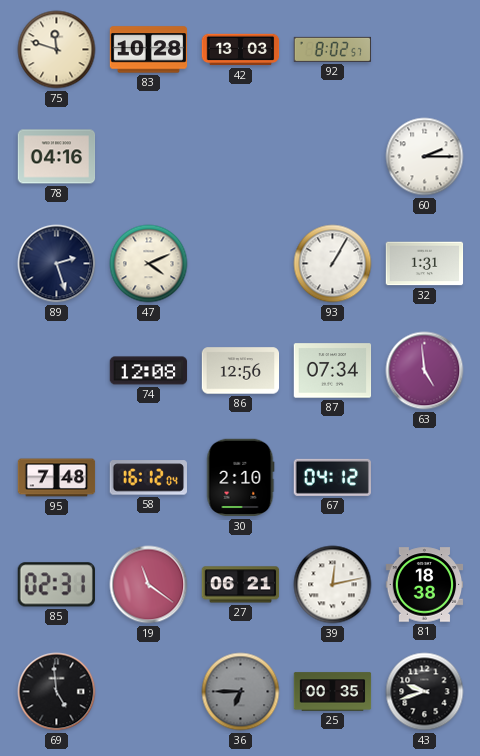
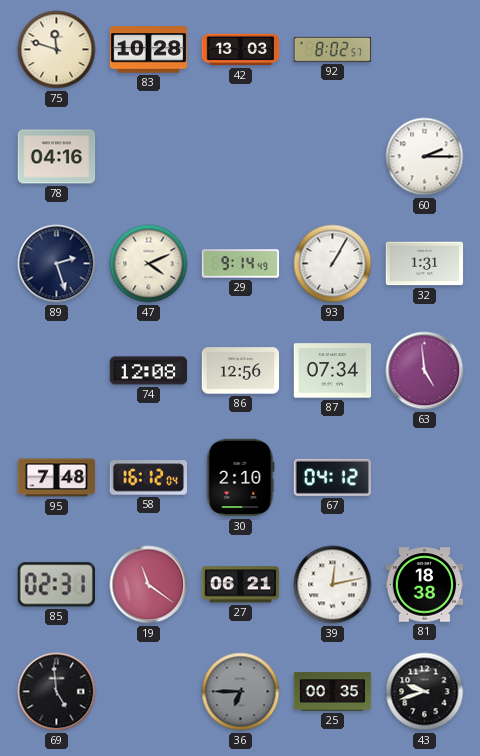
29: none -> 9:14
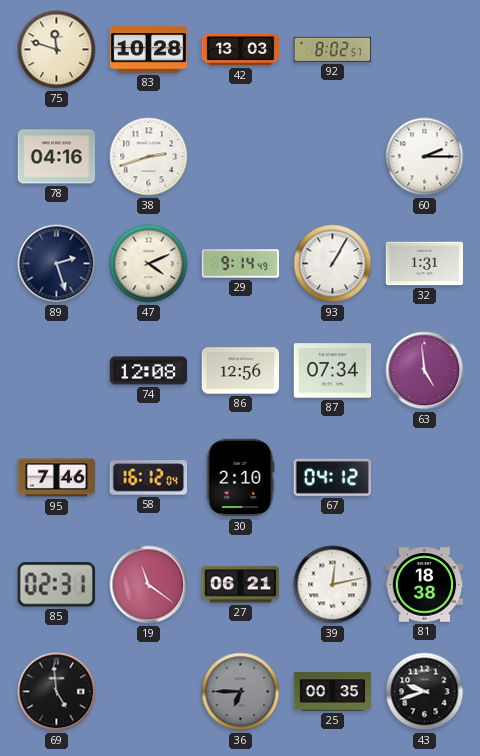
38: none -> 2:42
95: 7:48 -> 7:46
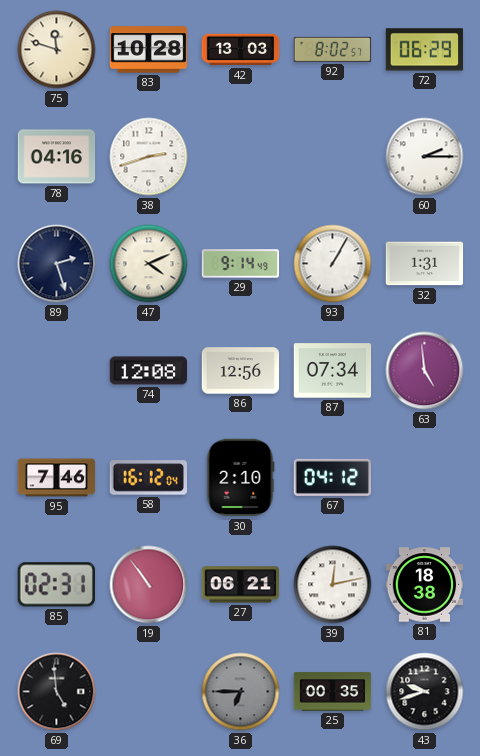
72: none -> 06:29
19: 11:21 -> 10:54
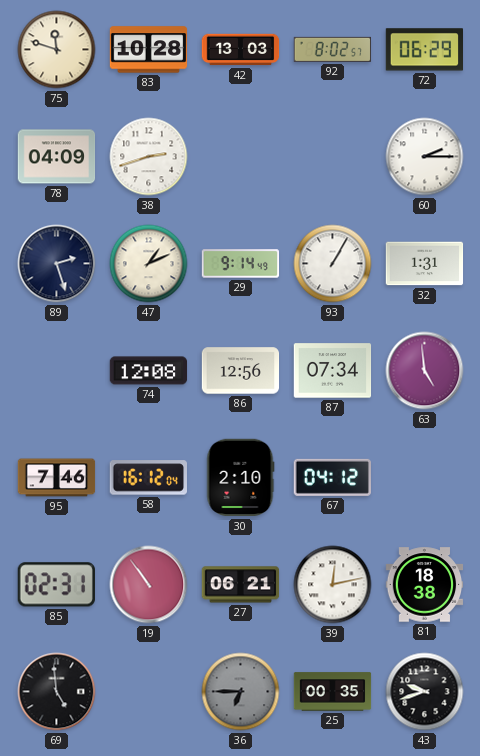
78: 04:16 -> 04:09
47: 4:11 -> 1:11
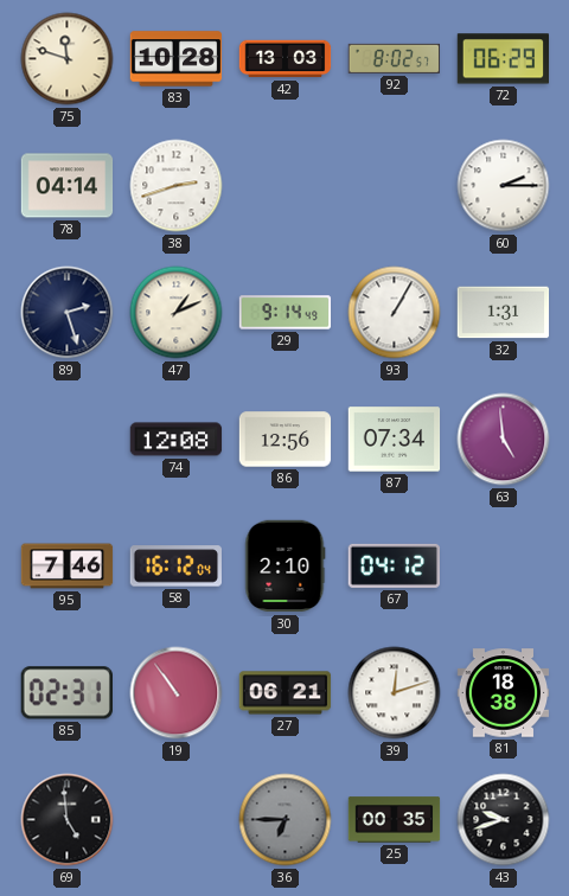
78: 04:09 -> 04:14
39: 12:13 -> 12:12
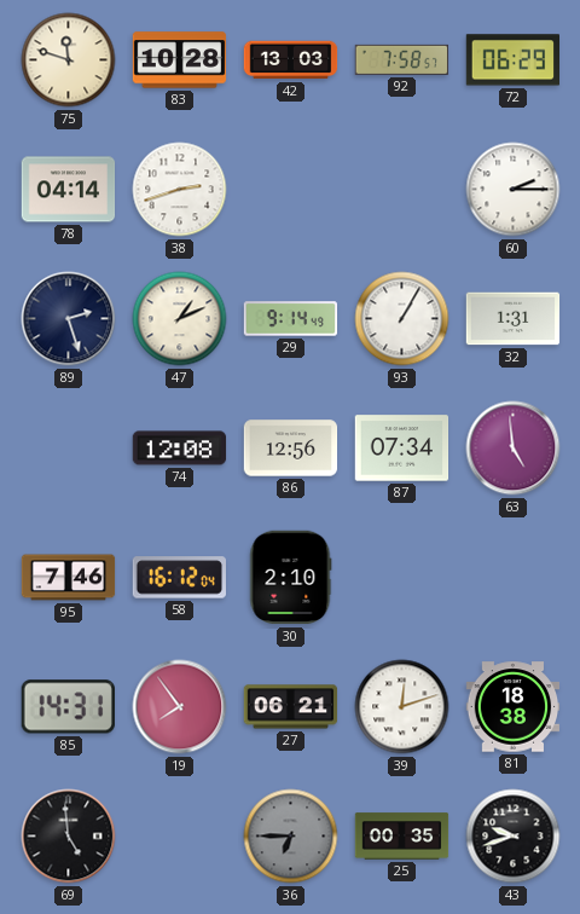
92: 8:02 -> 7:58
67: 04:12 -> none
85: 02:31 -> 14:31
19: 10:54 -> 7:54
